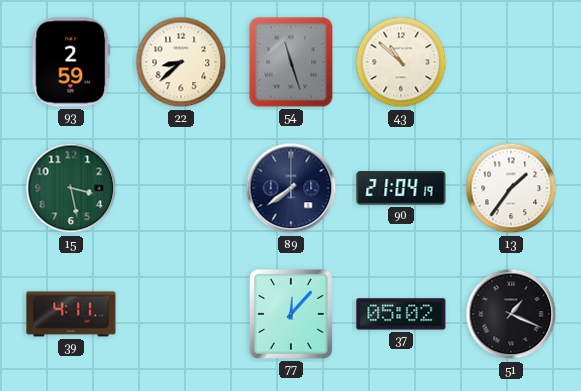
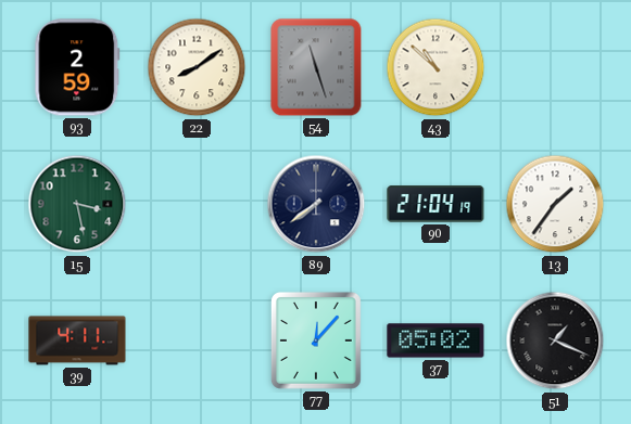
22: 8:38 -> 8:09
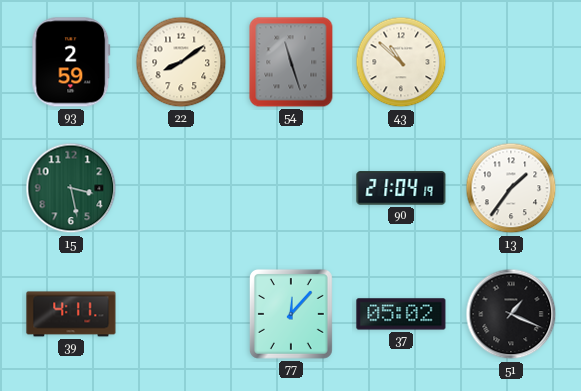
89: 7:39 -> none
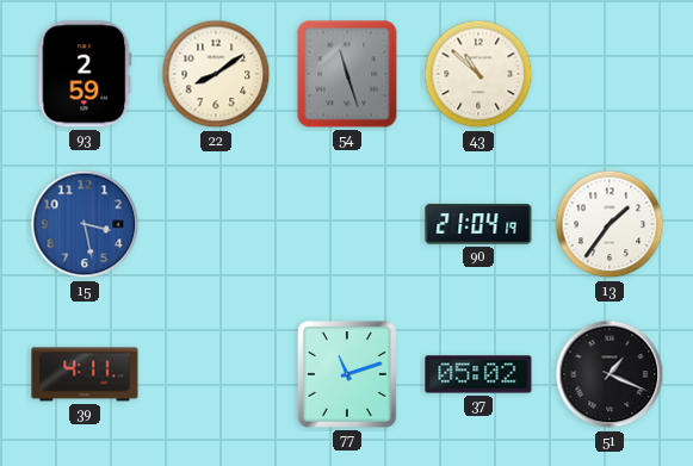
15 dial: green -> blue
77: 12:07 -> 11:12
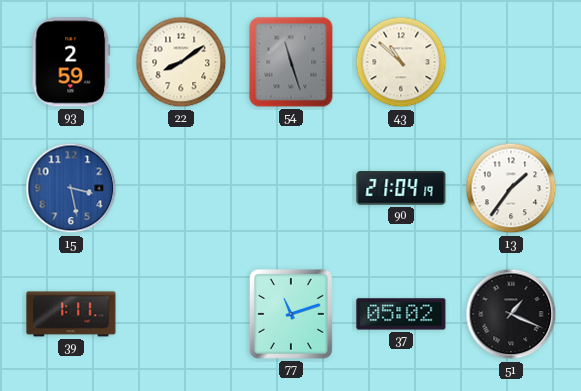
39: 4:11 -> 1:11
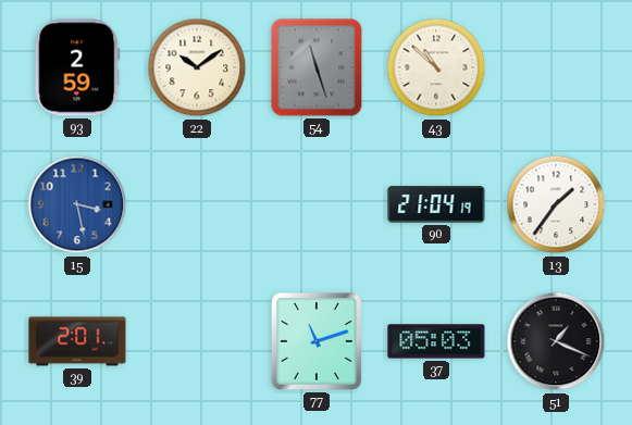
22: 8:09 -> 10:09
39: 1:11 -> 2:01
37: 05:02 -> 05:03
